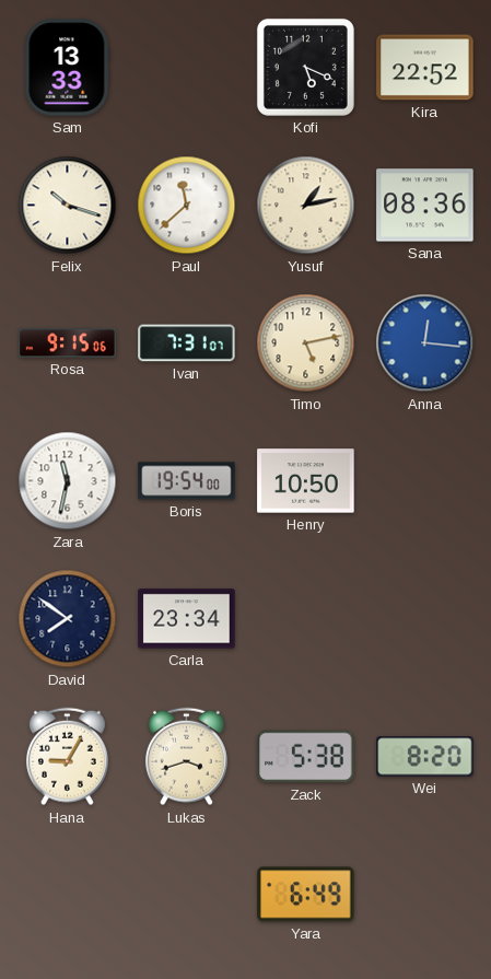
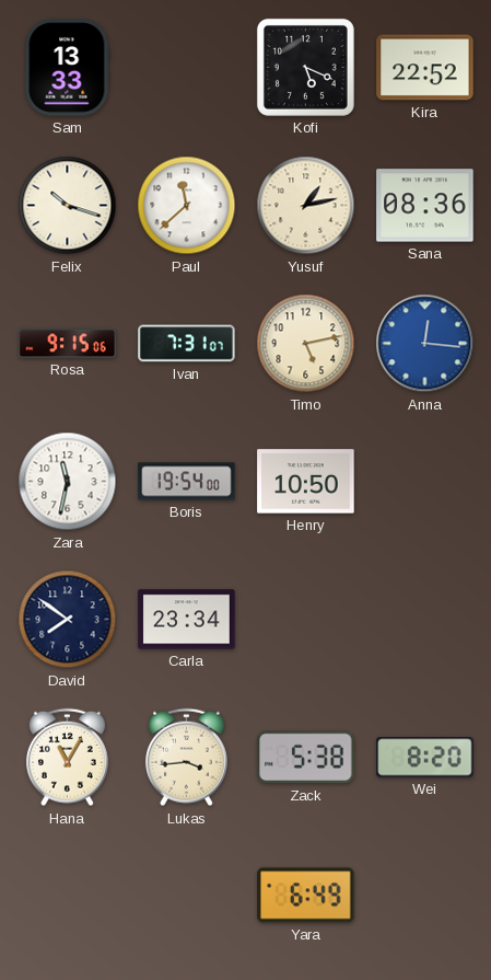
Hana: 9:05 -> 11:05
Lukas: 3:42 -> 3:44
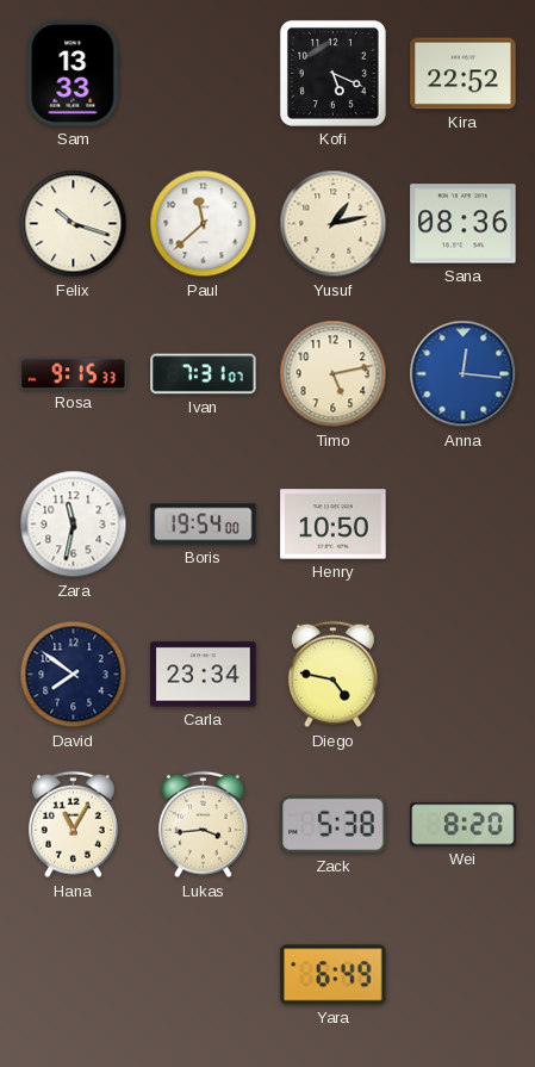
Rosa: 9:15:06 -> 9:15:33
Diego: none -> 4:47
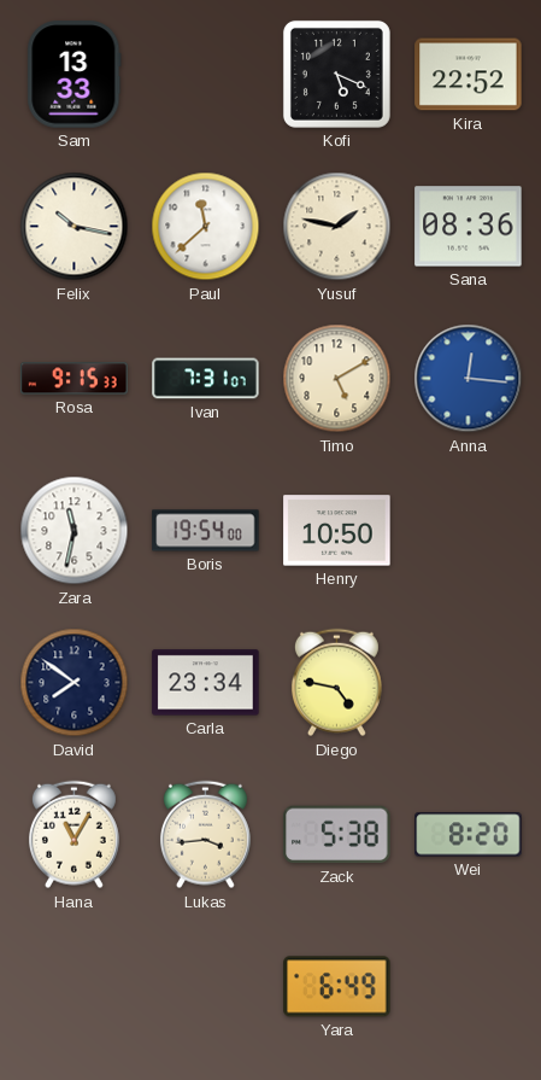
Felix: 10:18 -> 10:17
Yusuf: 1:13 -> 1:47
Timo: 5:13 -> 5:10
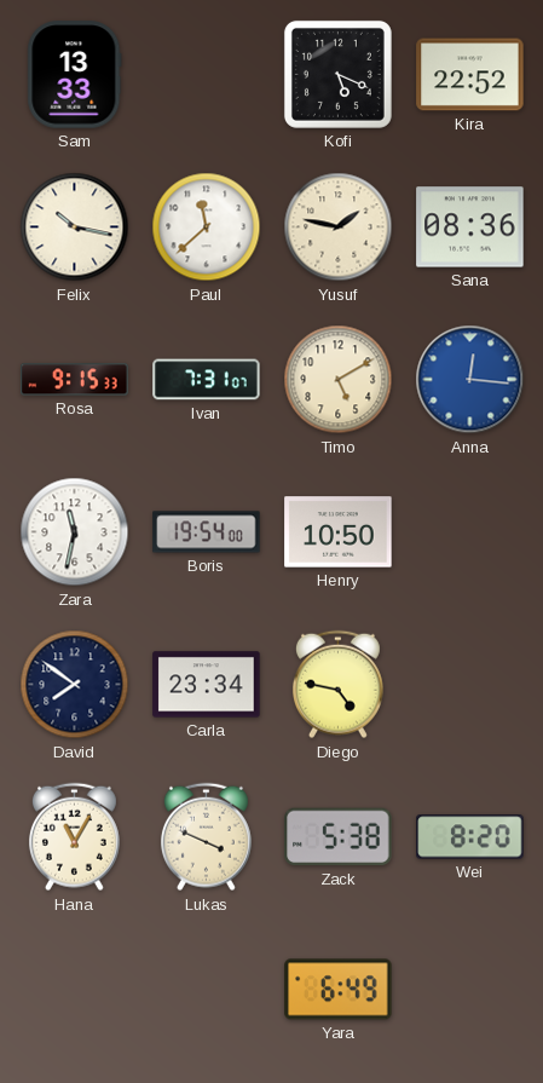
Lukas: 3:44 -> 3:49
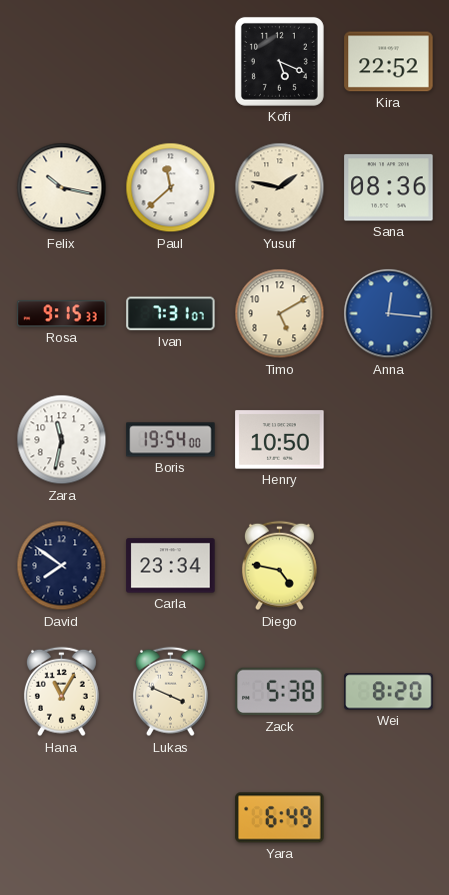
Sam: 13:33 -> none
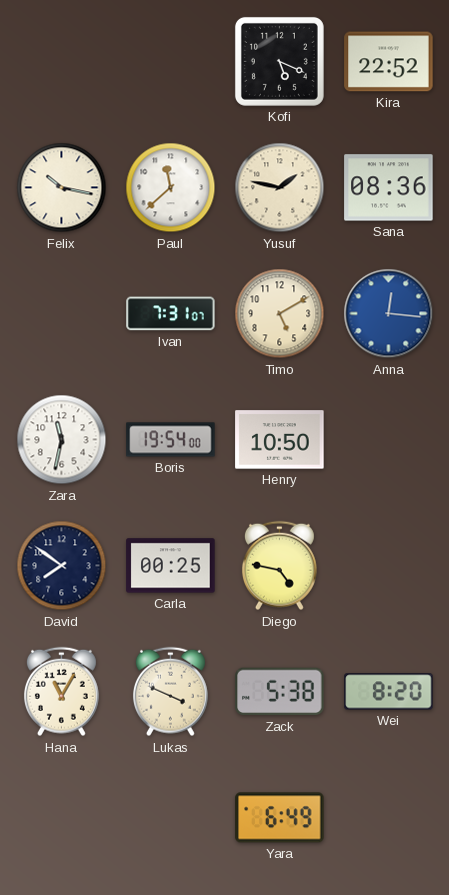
Rosa: 9:15 -> none
Carla: 23:34 -> 00:25
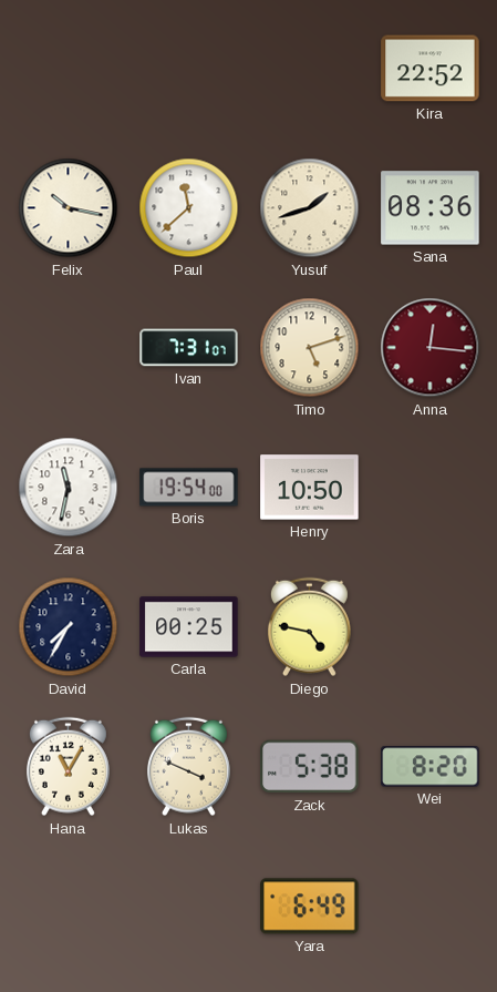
Kofi: 5:19 -> none
Yusuf: 1:47 -> 1:42
Timo: 5:10 -> 5:12
Anna dial: blue -> burgundy
David: 7:51 -> 7:35
